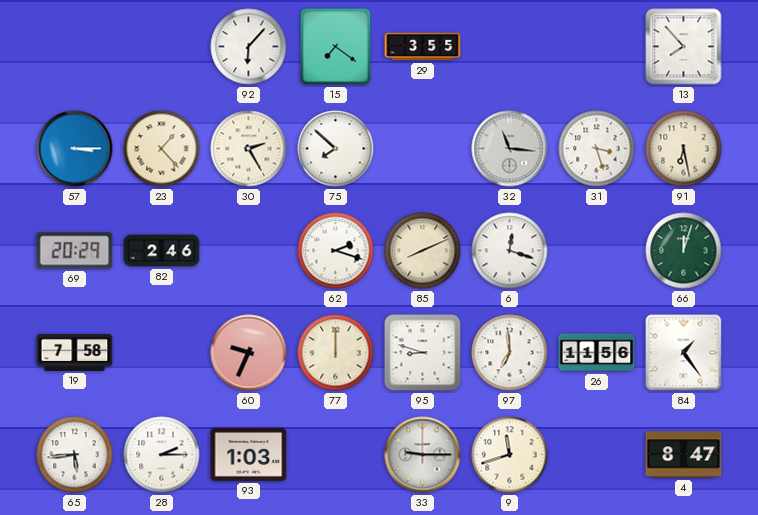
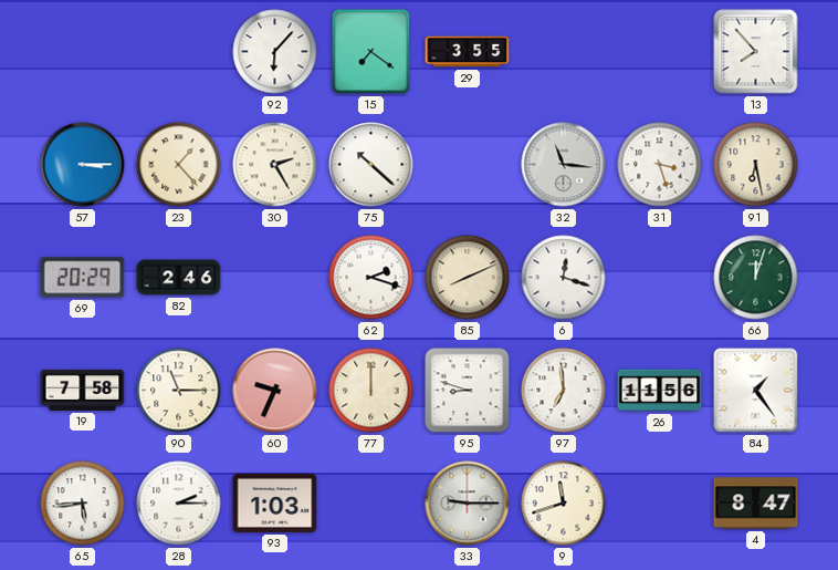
75: 7:52 -> 10:22
90: none -> 11:15
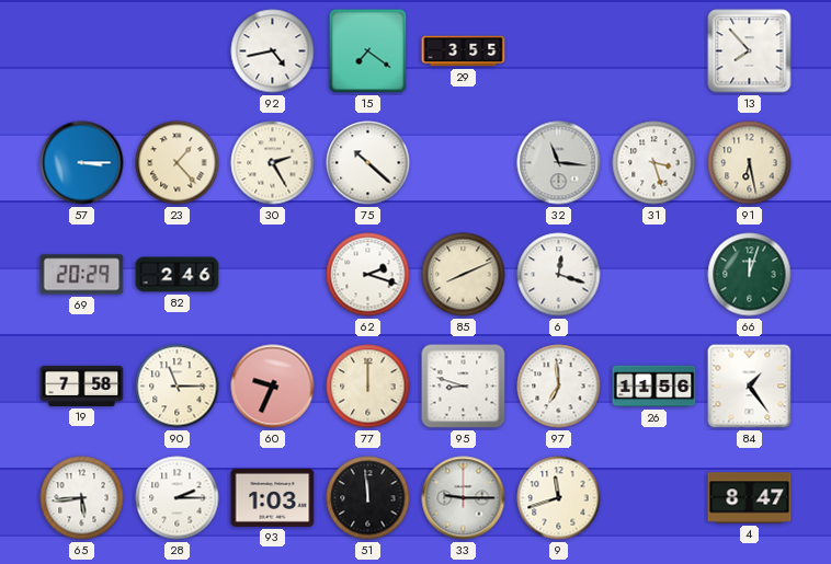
92: 6:07 -> 4:43
51: none -> 11:59
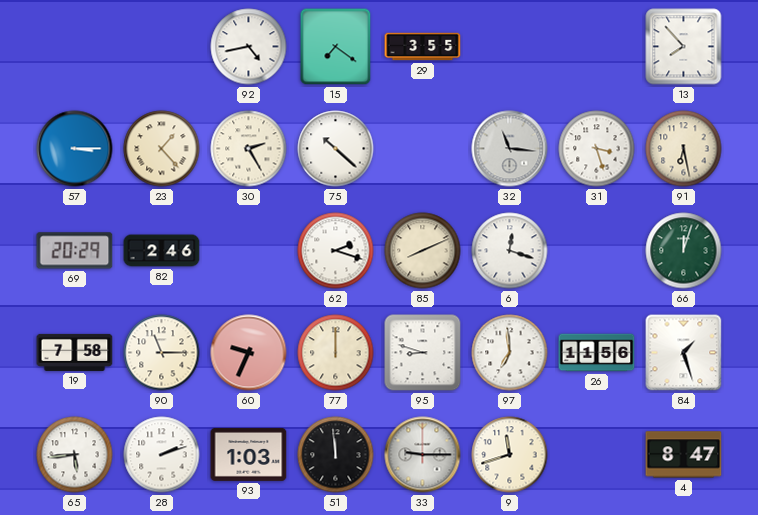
84: 1:24 -> 1:27
28: 2:15 -> 2:12
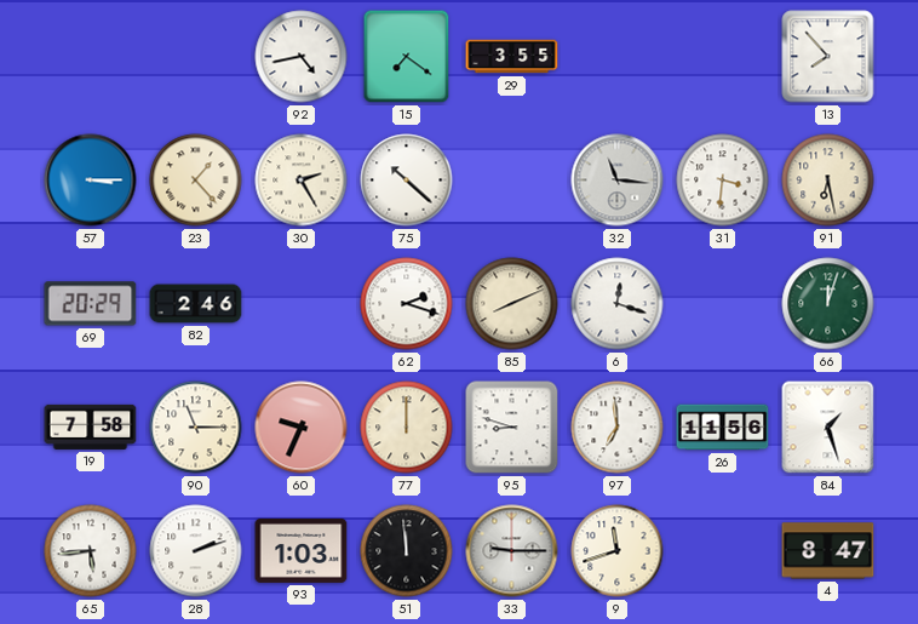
31: 3:27 -> 3:31
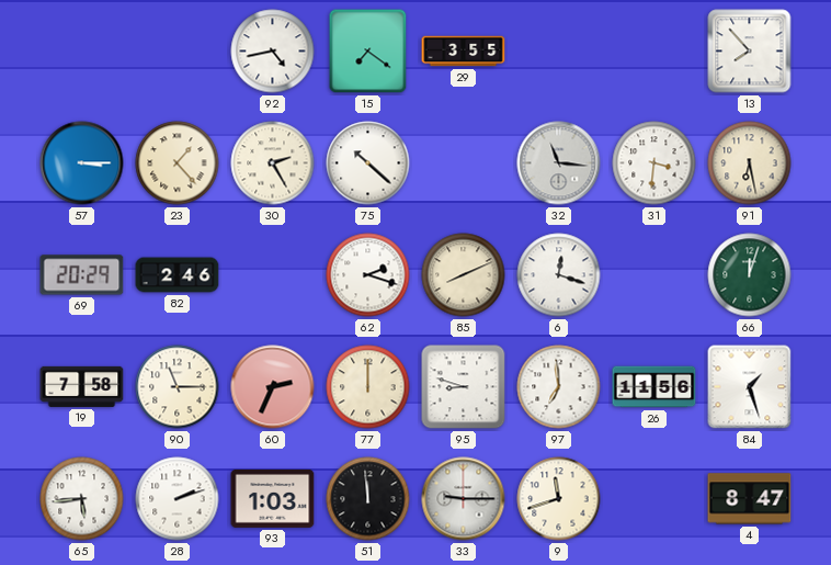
60: 9:34 -> 2:34
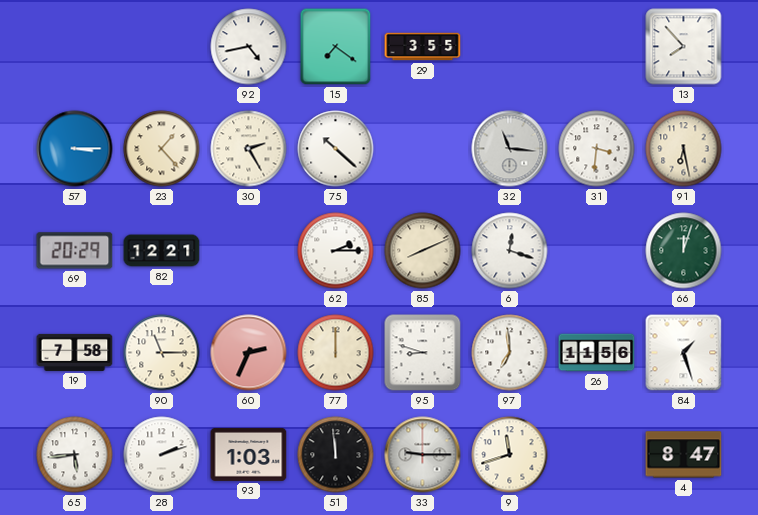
82: 2:46 -> 12:21
62: 2:18 -> 2:15
